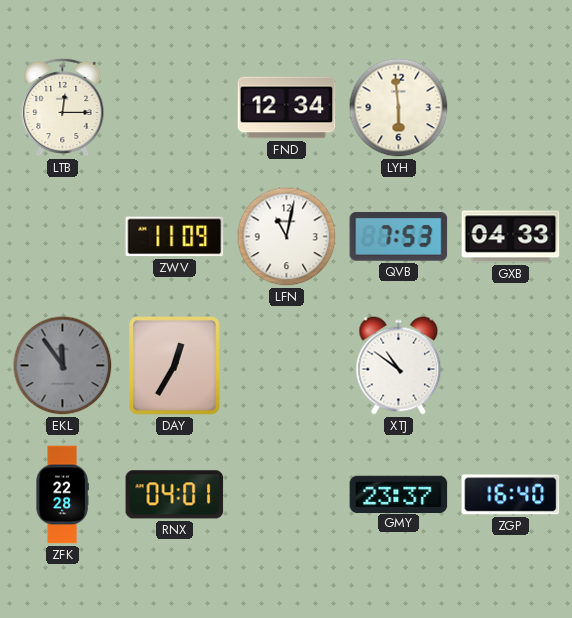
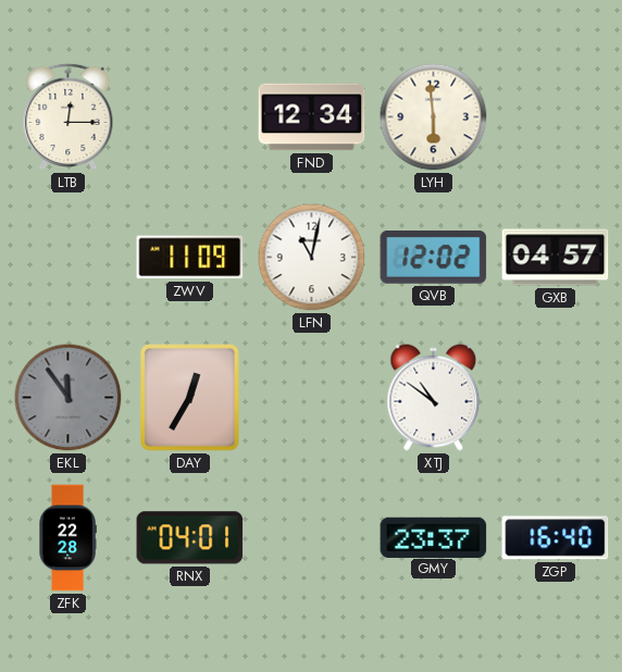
QVB: 7:53 -> 12:02
GXB: 04:33 -> 04:57
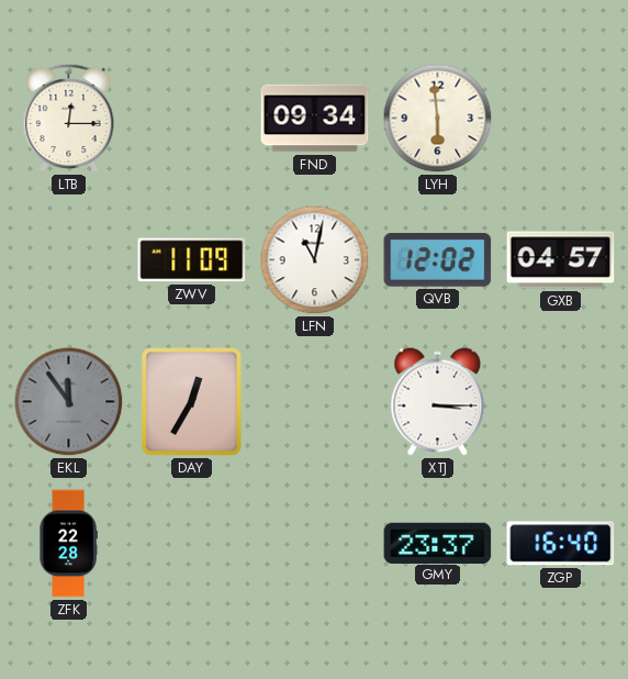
FND: 12:34 -> 09:34
XTJ: 10:51 -> 3:15
RNX: 04:01 -> none
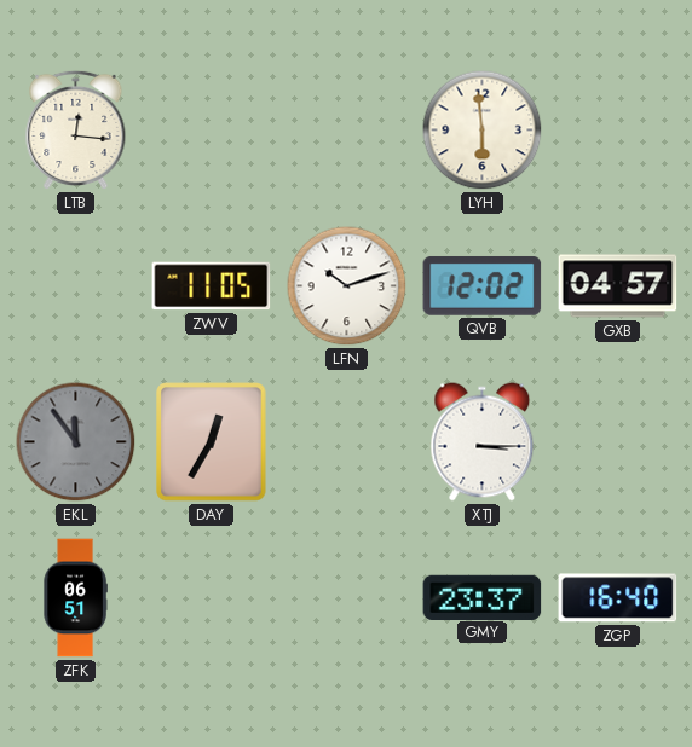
LTB: 12:15 -> 12:16
FND: 09:34 -> none
ZWV: 11:09 -> 11:05
LFN: 11:02 -> 10:12
ZFK: 22:28 -> 06:51
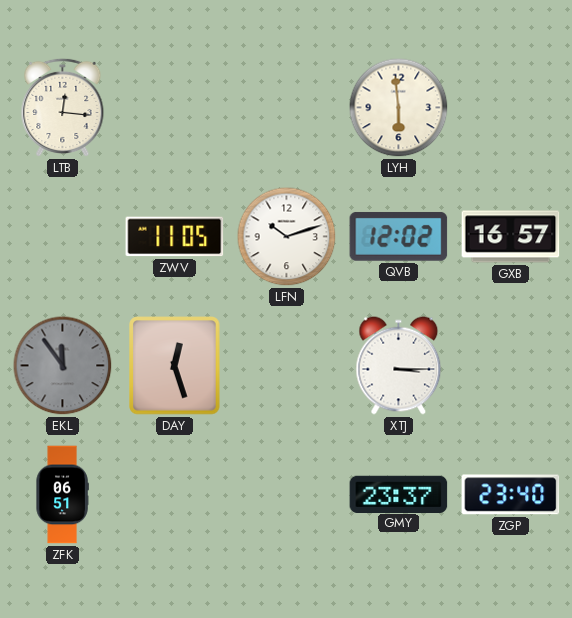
GXB: 04:57 -> 16:57
DAY: 12:35 -> 12:27
ZGP: 16:40 -> 23:40
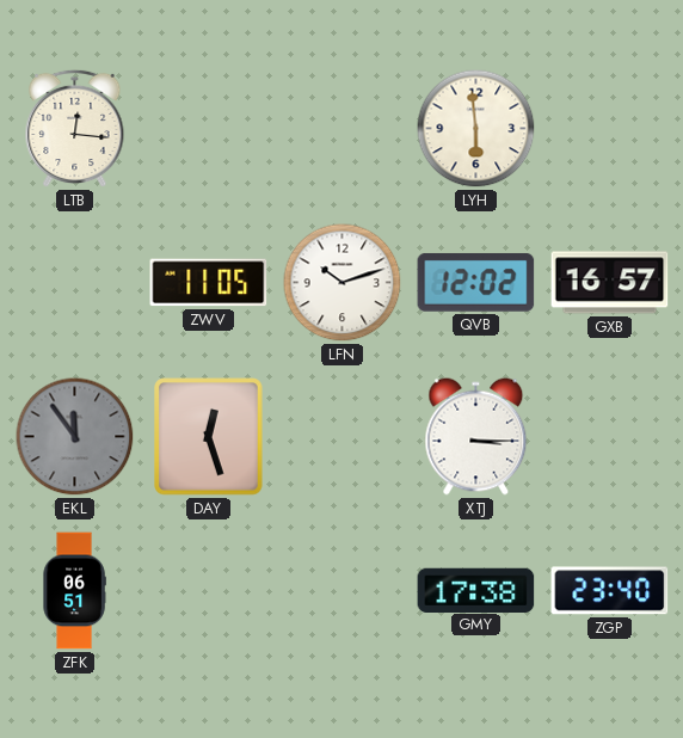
GMY: 23:37 -> 17:38
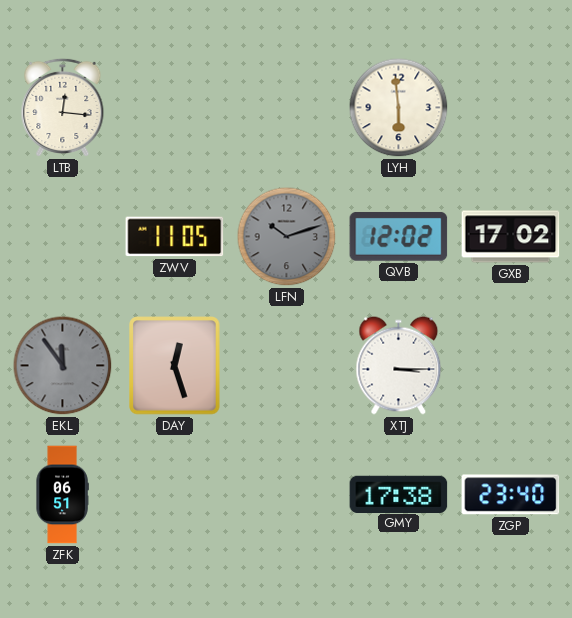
LFN dial: white -> grey
GXB: 16:57 -> 17:02
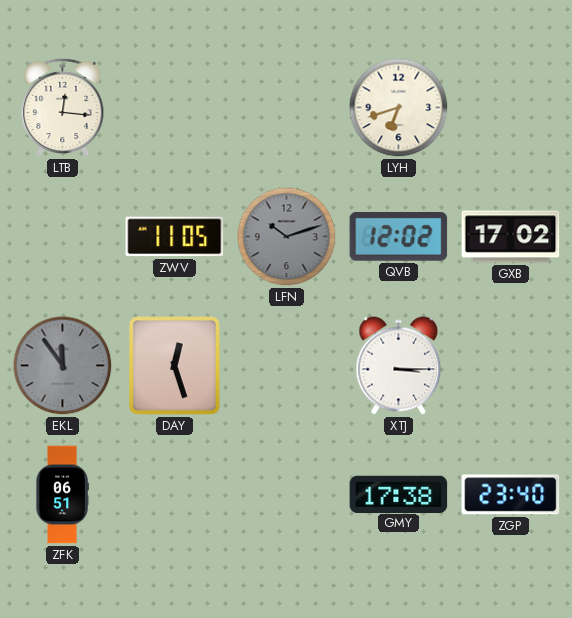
LYH: 5:59 -> 6:42
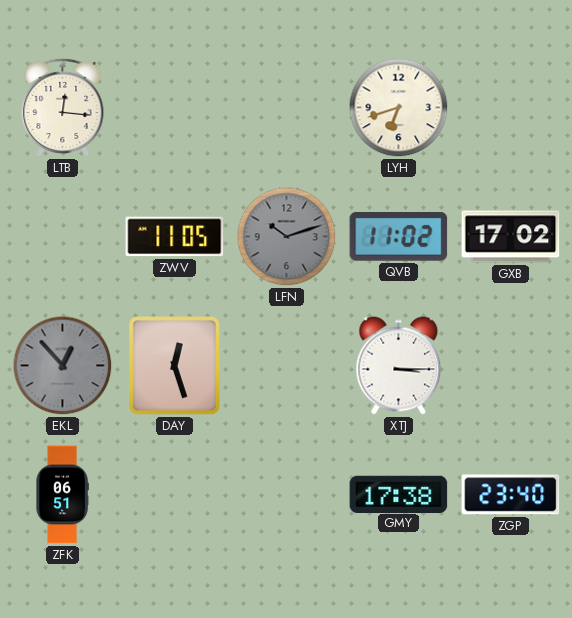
QVB: 12:02 -> 11:02
EKL: 11:54 -> 12:53
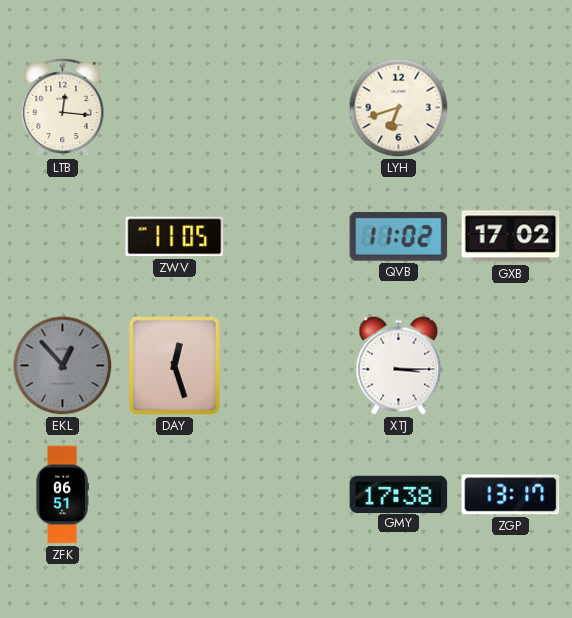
LFN: 10:12 -> none
ZGP: 23:40 -> 13:17
